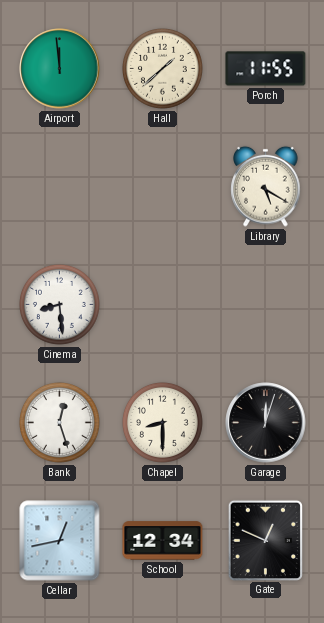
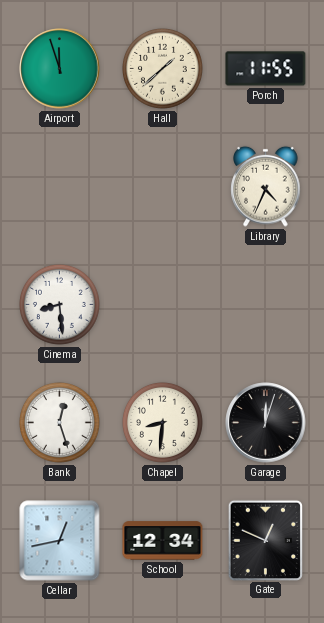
Airport: 11:59 -> 11:57
Library: 5:20 -> 4:34
Chapel: 8:30 -> 8:31
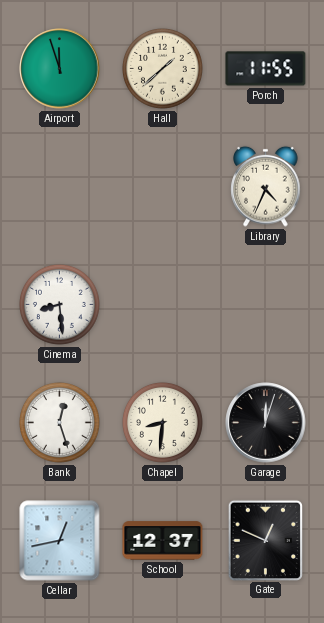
School: 12:34 -> 12:37
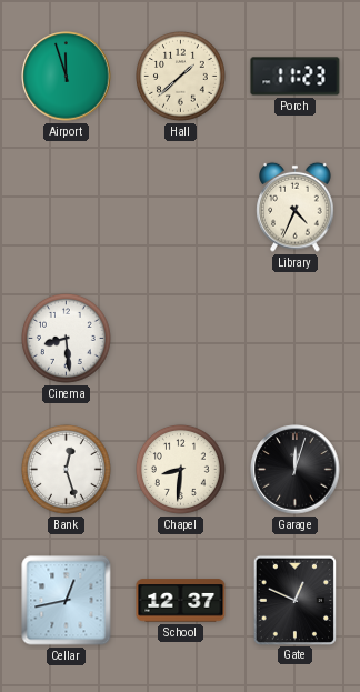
Porch: 11:55 -> 11:23
